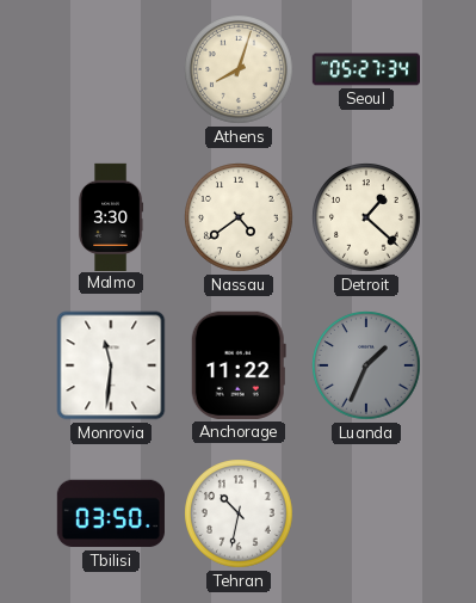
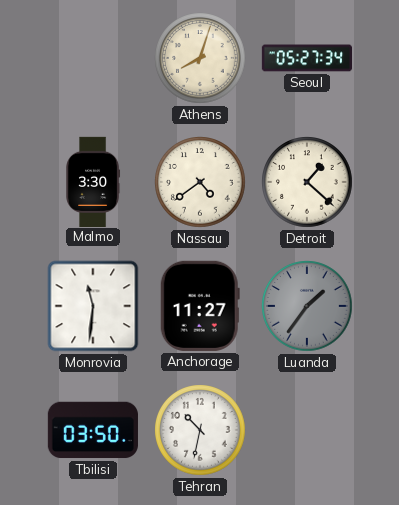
Anchorage: 11:22 -> 11:27
Luanda: 1:34 -> 1:36
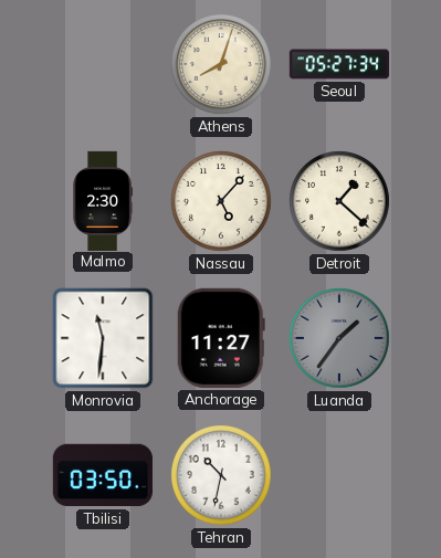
Malmo: 3:30 -> 2:30
Nassau: 4:39 -> 5:07
